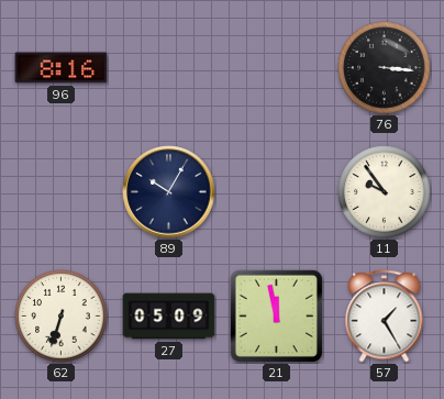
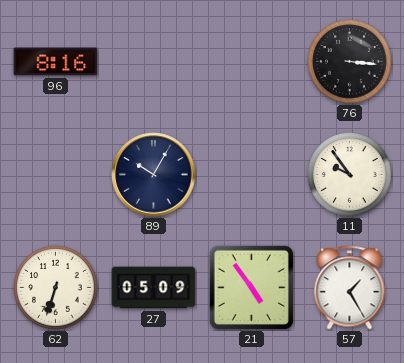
21: 11:58 -> 4:54
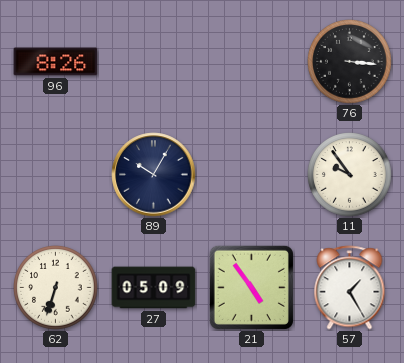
96: 8:16 -> 8:26
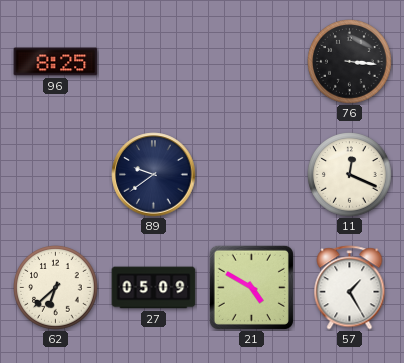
96: 8:26 -> 8:25
89: 10:05 -> 9:39
11: 9:54 -> 12:19
62: 6:33 -> 6:38
21: 4:54 -> 4:50
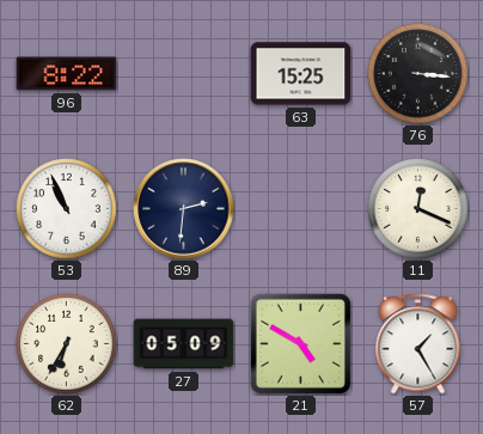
96: 8:25 -> 8:22
63: none -> 15:25
53: none -> 10:56
89: 9:39 -> 2:31
62: 6:38 -> 6:35
